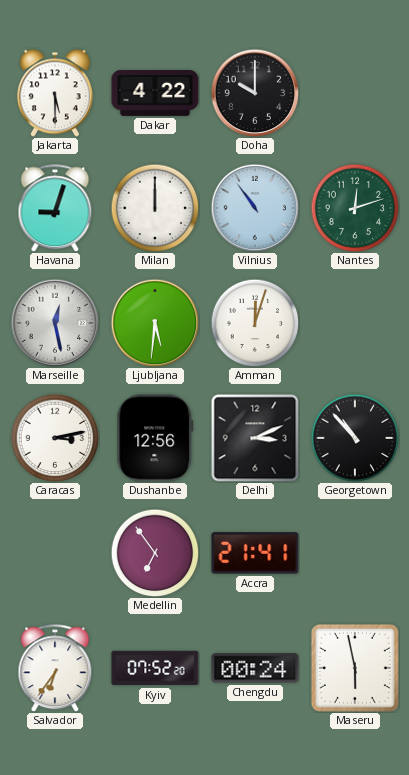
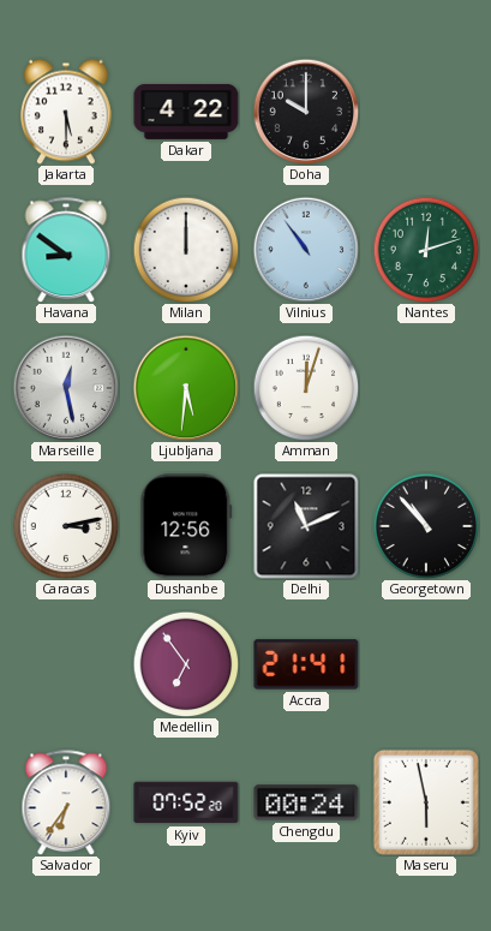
Havana: 9:03 -> 8:51
Delhi: 3:11 -> 11:11
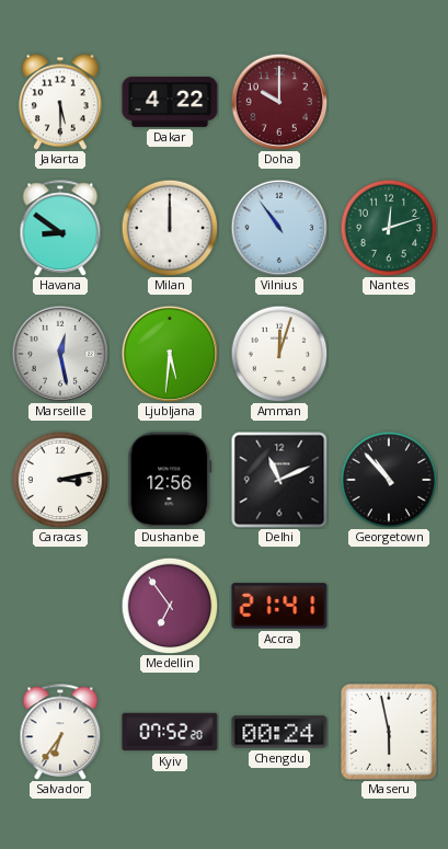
Doha dial: black -> burgundy
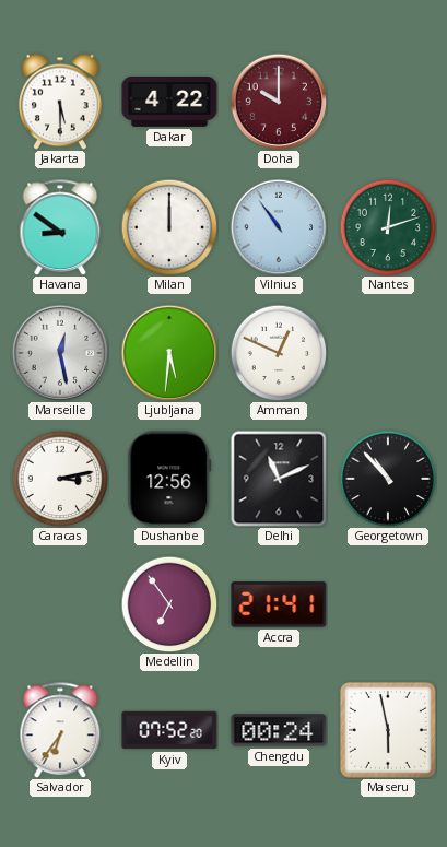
Amman: 12:03 -> 12:49
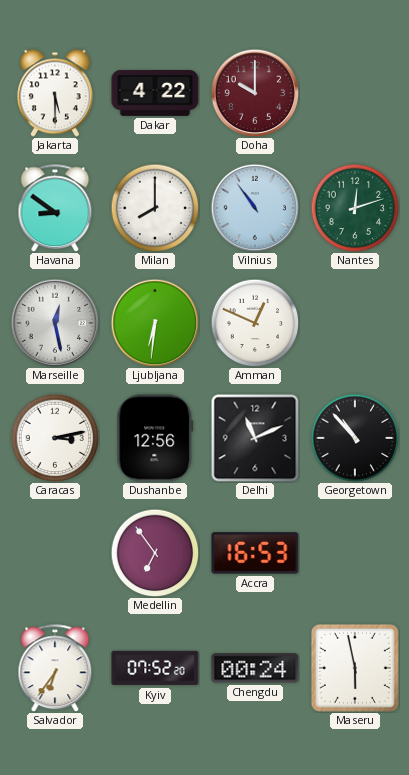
Milan: 12:00 -> 8:00
Ljubljana: 5:31 -> 6:31
Accra: 21:41 -> 16:53
